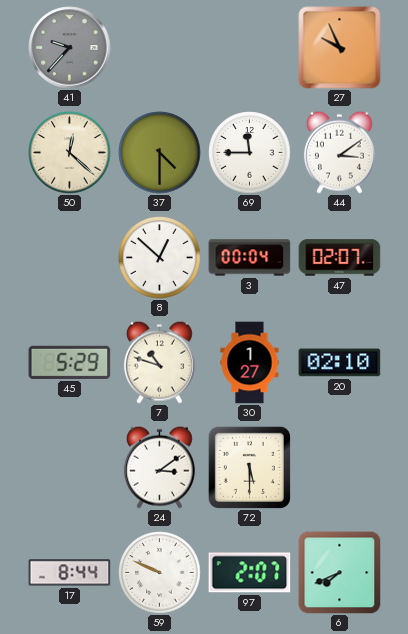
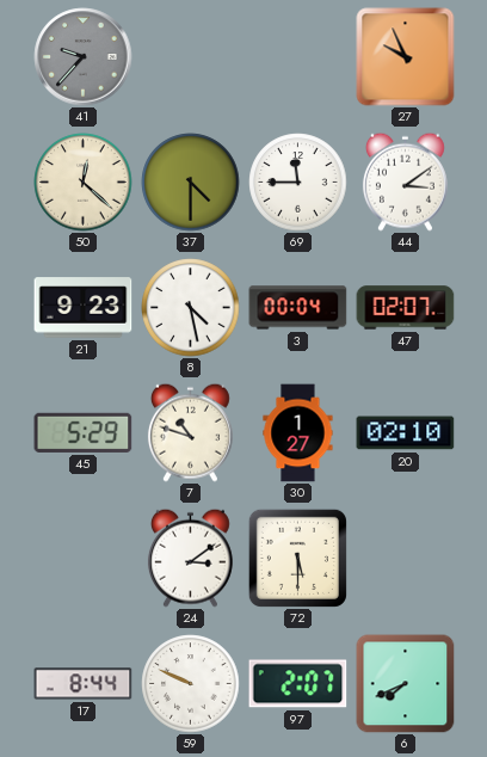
21: none -> 9:23
8: 12:52 -> 4:28
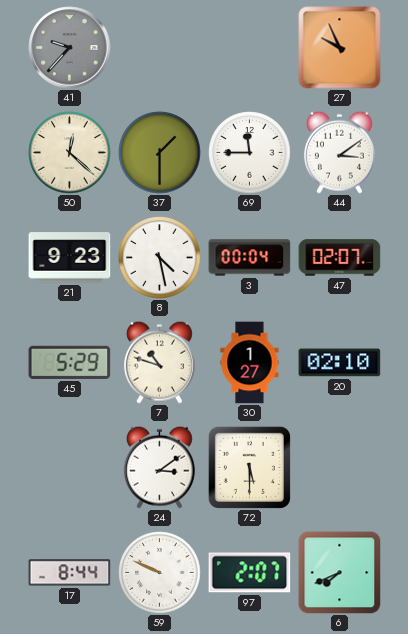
37: 4:30 -> 1:30
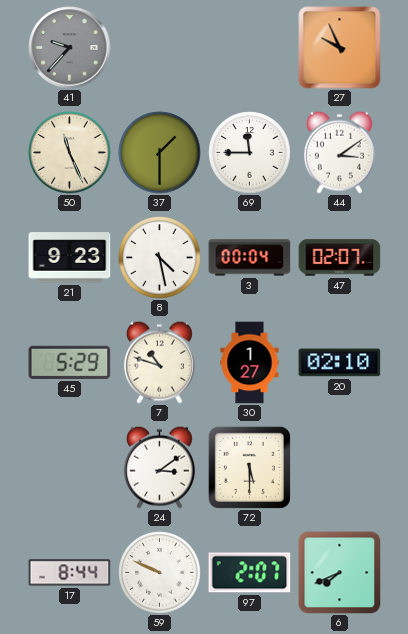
50: 12:22 -> 11:26
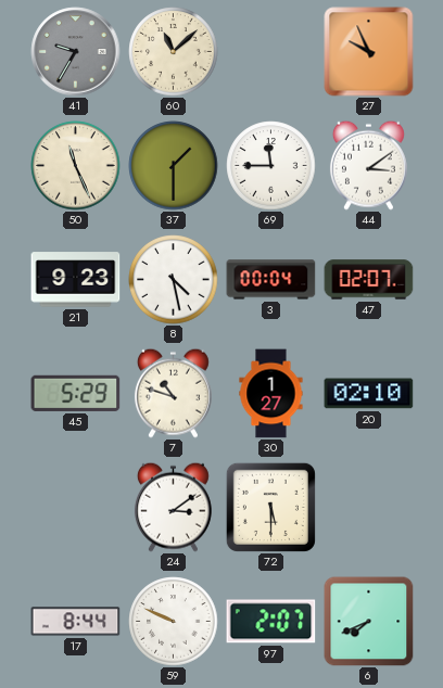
41: 9:37 -> 9:35
60: none -> 11:08
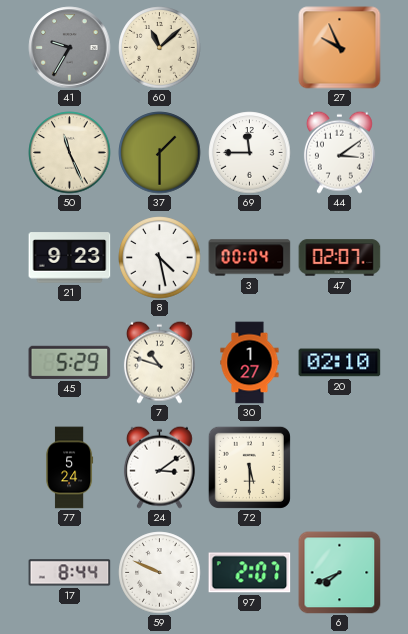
77: none -> 5:24
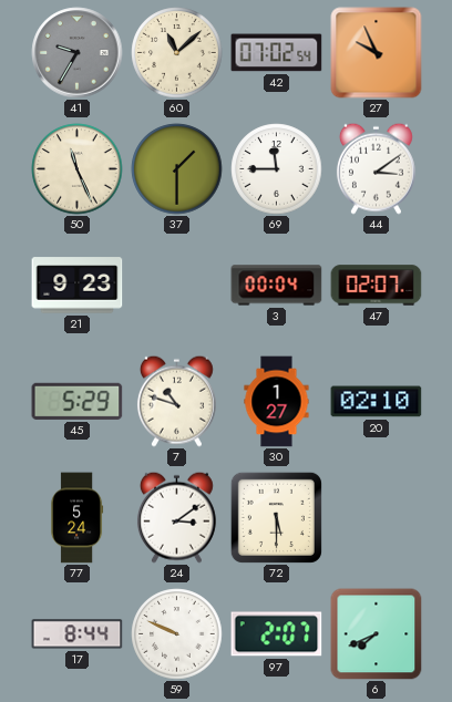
42: none -> 07:02
8: 4:28 -> none
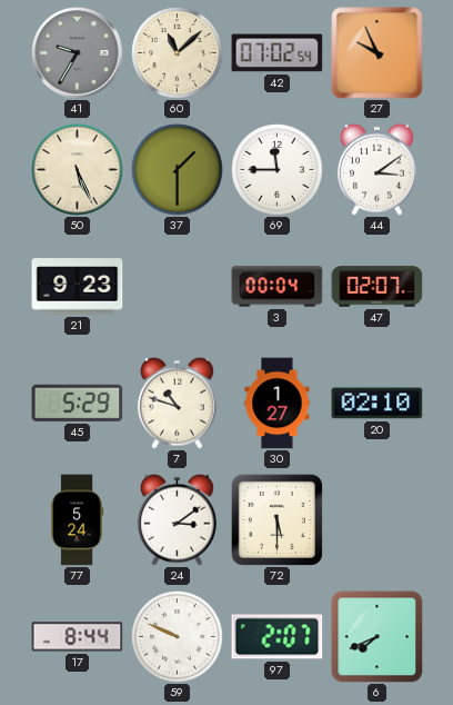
50: 11:26 -> 5:26
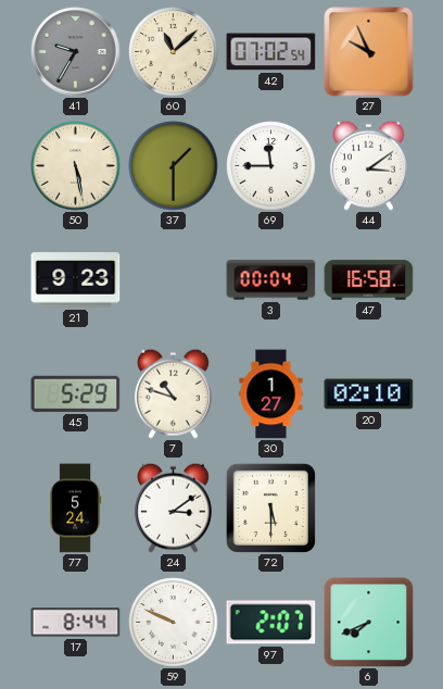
50: 5:26 -> 5:28
47: 02:07 -> 16:58
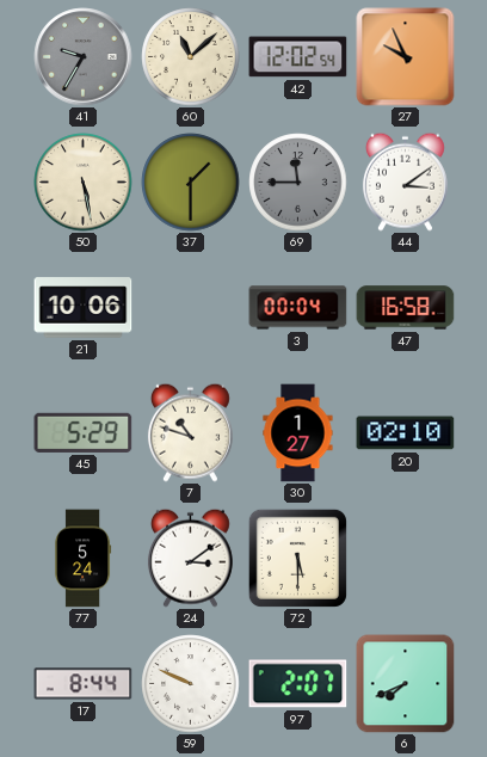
42: 07:02 -> 12:02
69 dial: white -> grey
21: 9:23 -> 10:06
